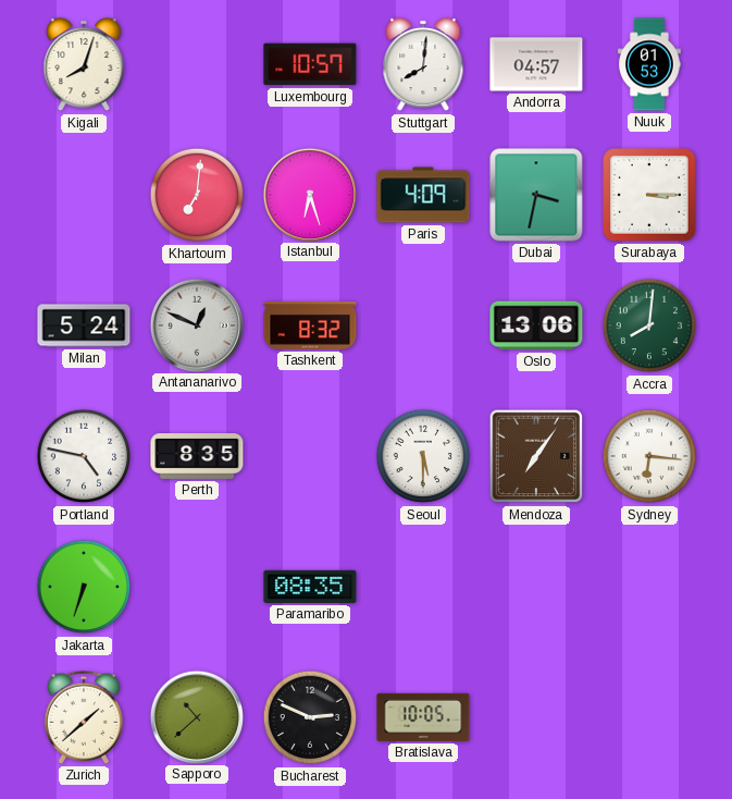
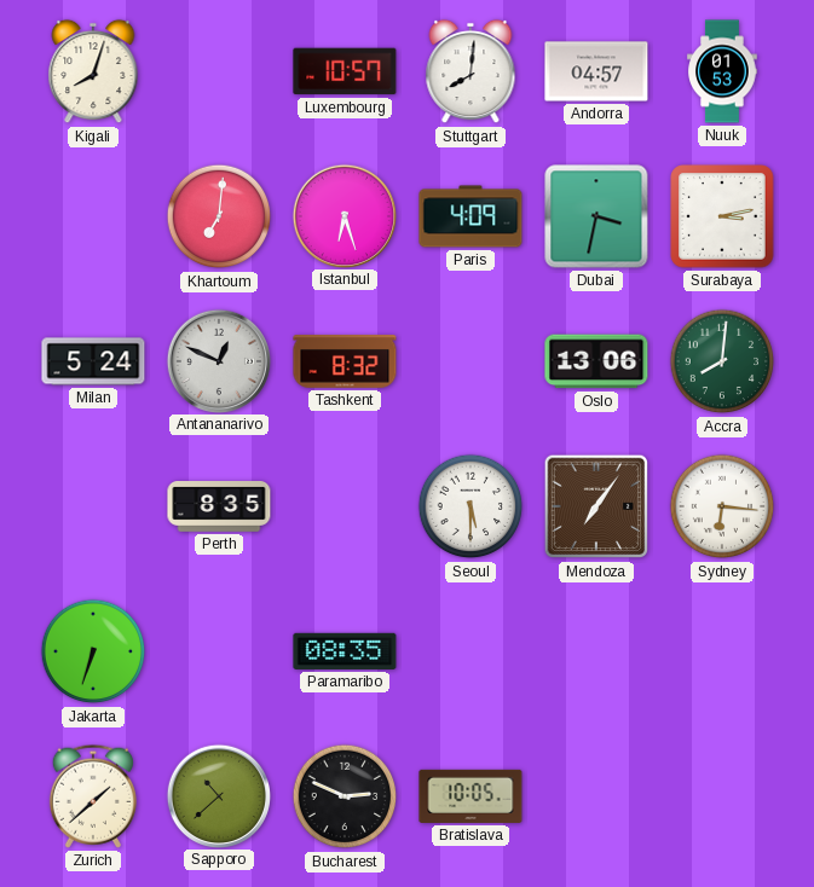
Surabaya: 3:15 -> 3:13
Portland: 4:47 -> none
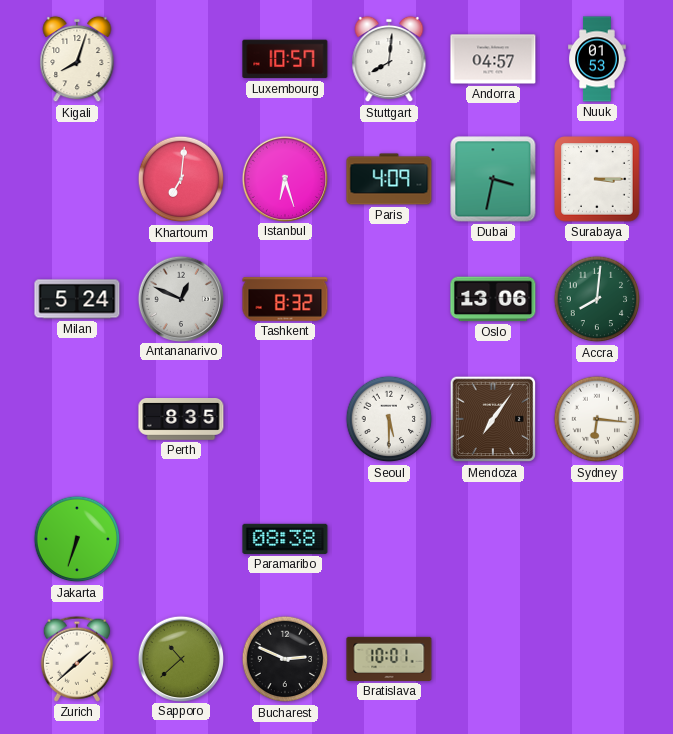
Surabaya: 3:13 -> 3:15
Paramaribo: 08:35 -> 08:38
Bratislava: 10:05 -> 10:01
